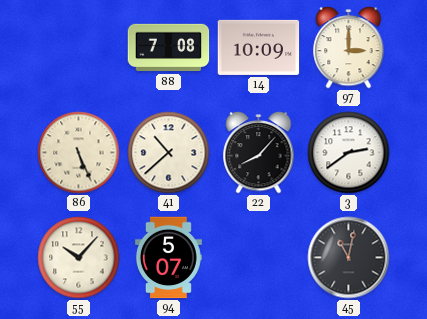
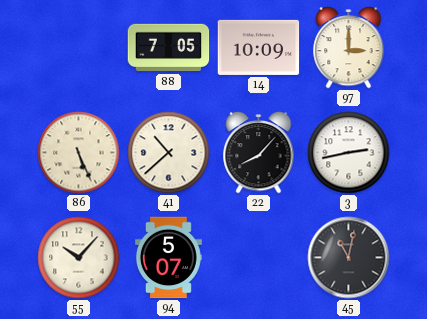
88: 7:08 -> 7:05
3: 2:39 -> 2:43
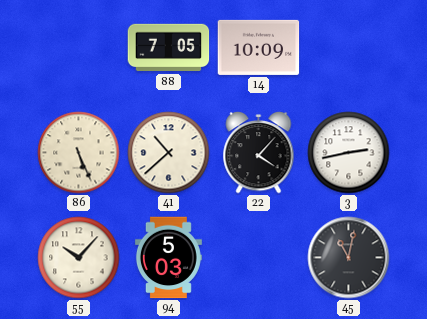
97: 3:00 -> none
22: 8:07 -> 4:07
94: 5:07 -> 5:03
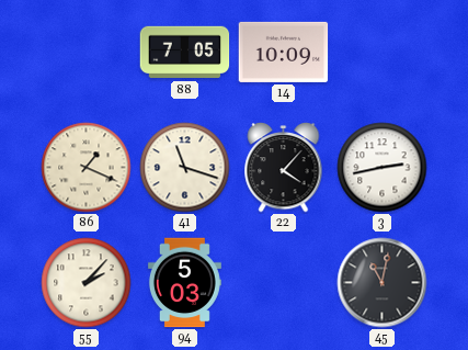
86: 5:26 -> 1:19
41: 10:38 -> 11:18
55: 10:07 -> 2:07
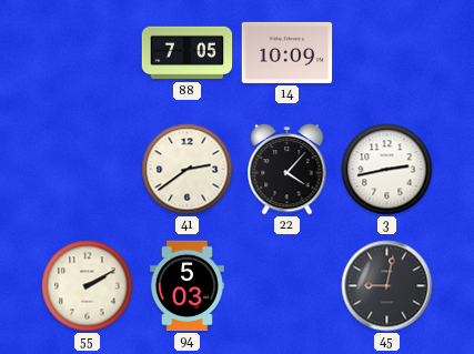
86: 1:19 -> none
41: 11:18 -> 2:39
55: 2:07 -> 2:10
45: 11:02 -> 9:02
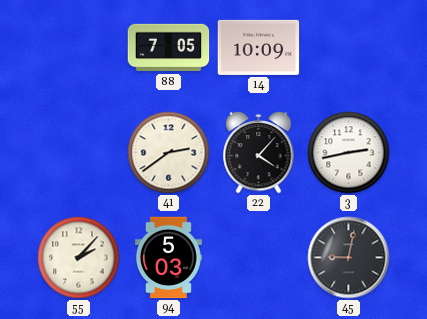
55: 2:10 -> 2:07
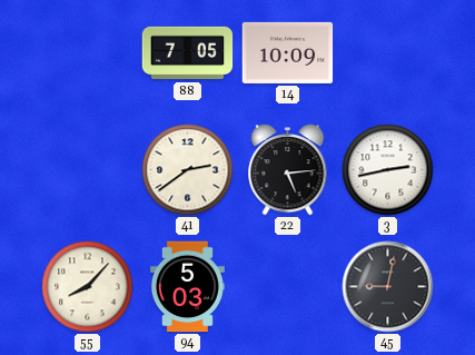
22: 4:07 -> 5:14
55: 2:07 -> 8:07
